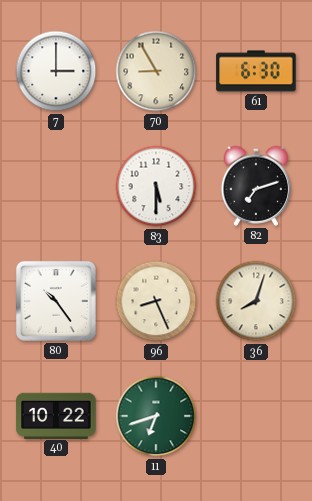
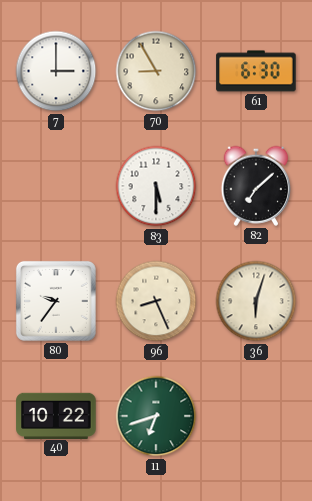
82: 7:12 -> 7:08
80: 10:24 -> 9:36
36: 8:03 -> 6:03
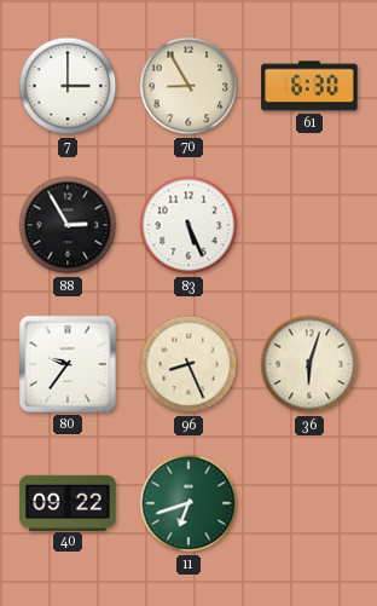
88: none -> 2:55
83: 5:30 -> 5:26
82: 7:08 -> none
40: 10:22 -> 09:22
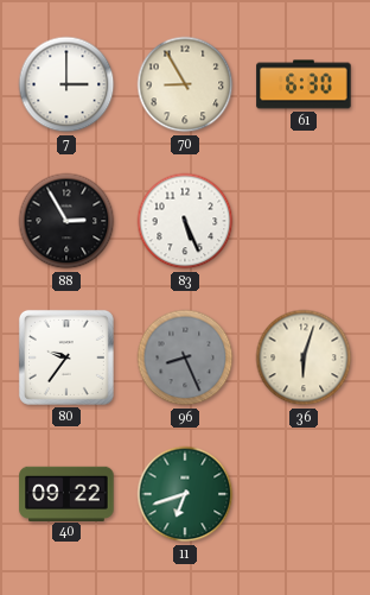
96 dial: cream -> grey
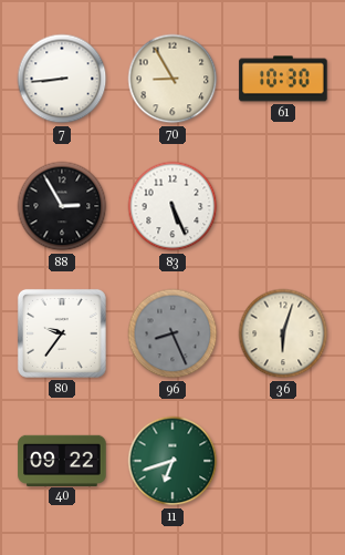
7: 3:00 -> 8:44
61: 6:30 -> 10:30
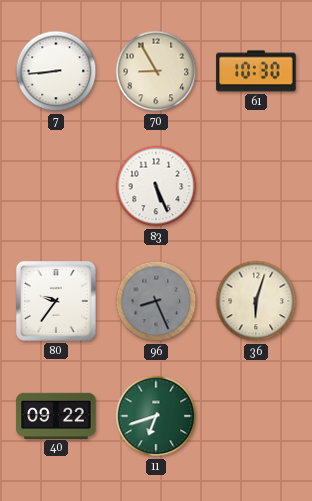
88: 2:55 -> none
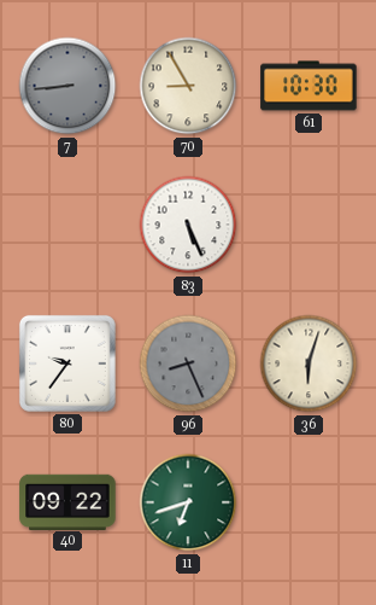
7 dial: white -> grey
